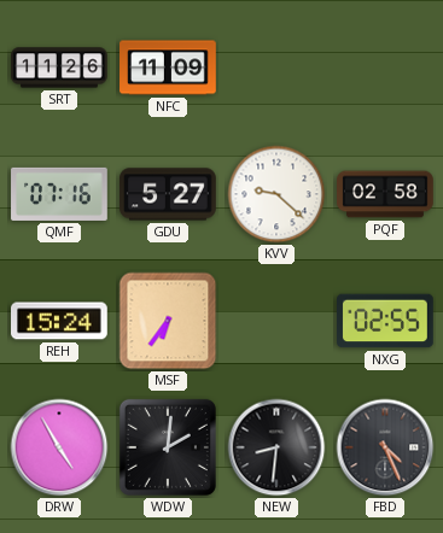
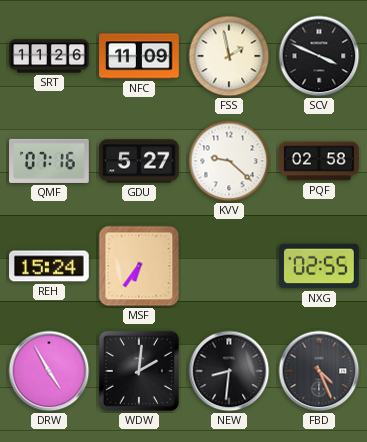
FSS: none -> 1:58
SCV: none -> 3:49
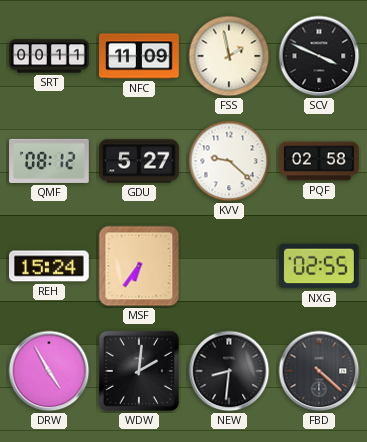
SRT: 11:26 -> 00:11
QMF: 07:16 -> 08:12
FBD: 4:26 -> 4:22
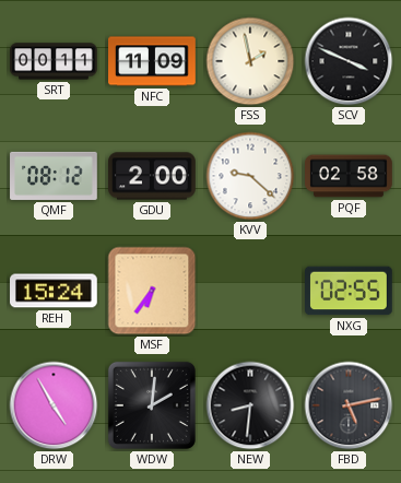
GDU: 5:27 -> 2:00
FBD: 4:22 -> 5:13
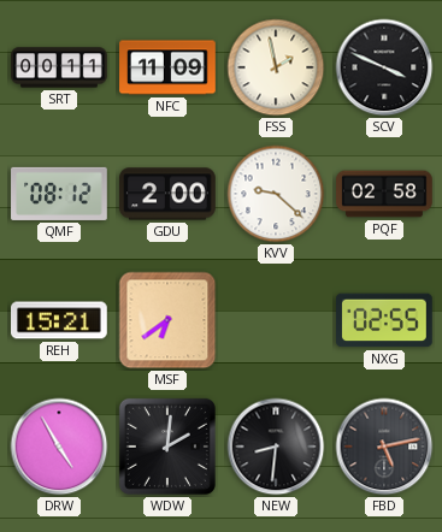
REH: 15:24 -> 15:21
MSF: 6:36 -> 6:39
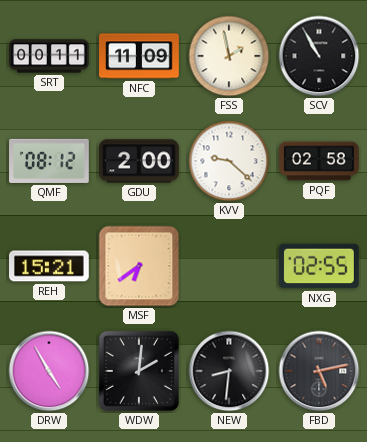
SCV: 3:49 -> 10:55
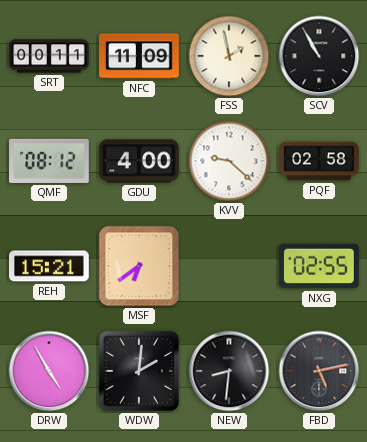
GDU: 2:00 -> 4:00
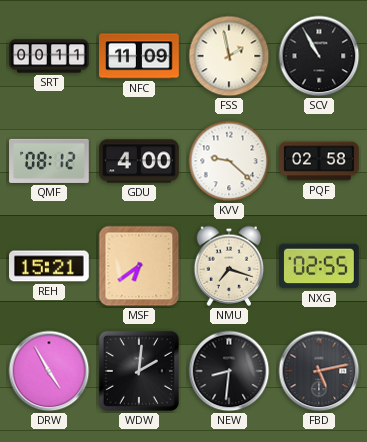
NMU: none -> 7:18
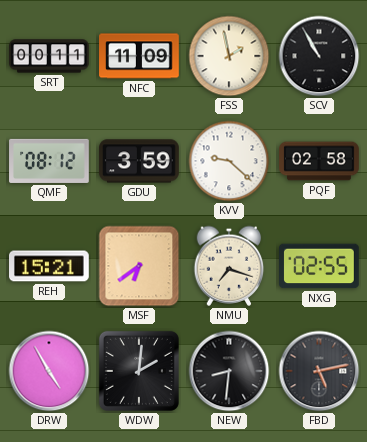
GDU: 4:00 -> 3:59
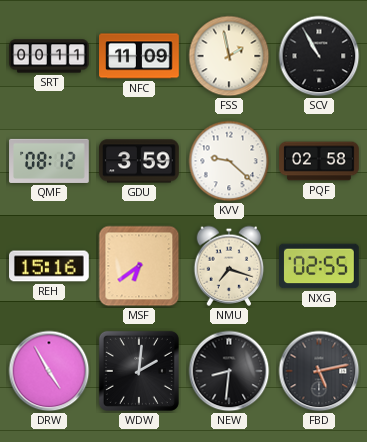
REH: 15:21 -> 15:16
